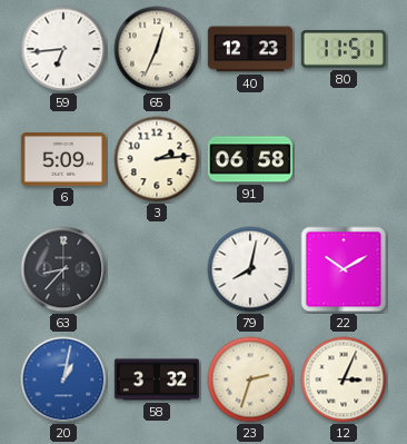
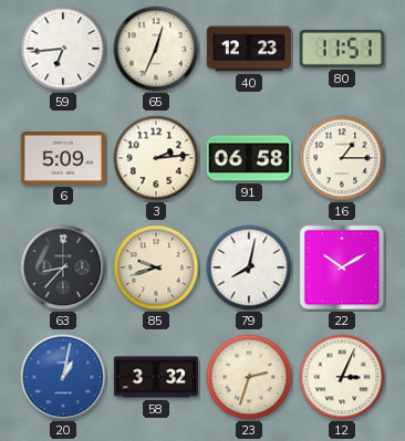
16: none -> 1:15
85: none -> 9:42
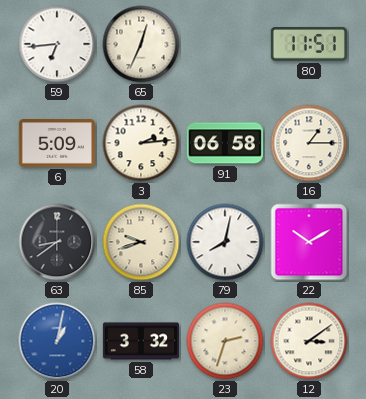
40: 12:23 -> none
63: 8:37 -> 8:39
12: 3:04 -> 3:09
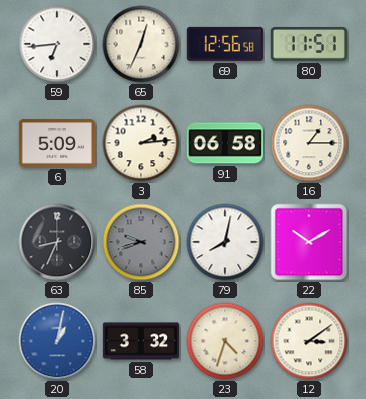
69: none -> 12:56
63: 8:39 -> 8:34
85 dial: cream -> grey
23: 2:33 -> 4:33
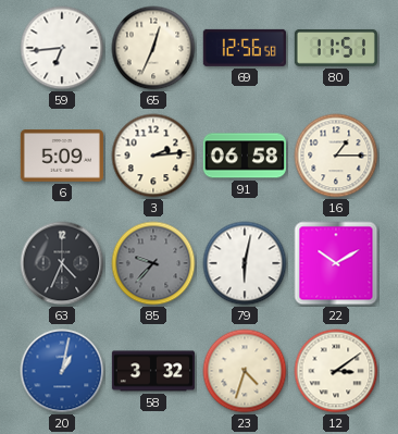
63: 8:34 -> 4:34
85: 9:42 -> 9:37
79: 8:02 -> 6:02
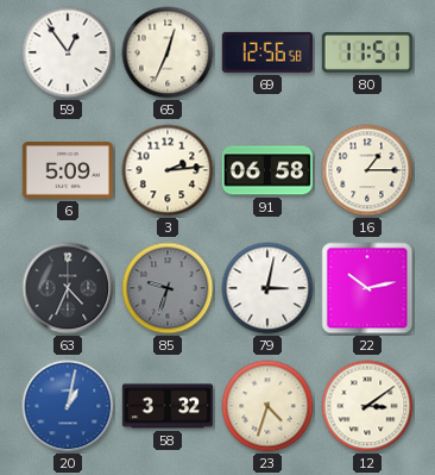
59: 6:44 -> 12:54
85: 9:37 -> 9:33
79: 6:02 -> 3:02
22: 10:10 -> 10:13
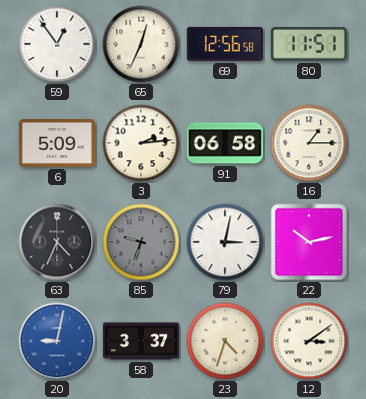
20: 1:02 -> 9:02
58: 3:32 -> 3:37
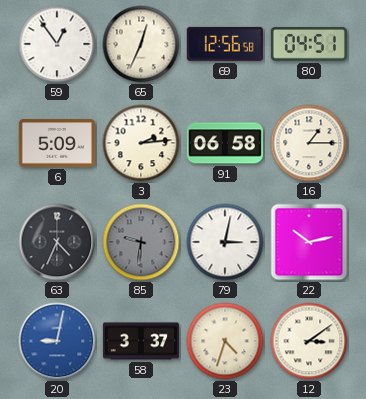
80: 11:51 -> 04:51
85: 9:33 -> 9:31
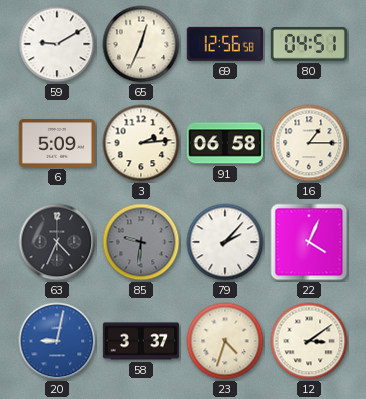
59: 12:54 -> 9:10
79: 3:02 -> 2:07
22: 10:13 -> 4:04
